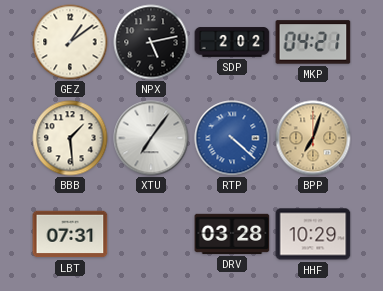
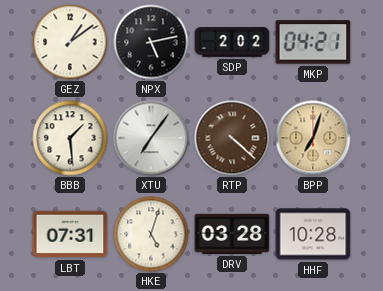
RTP dial: blue -> brown
HKE: none -> 5:03
HHF: 10:29 -> 10:28
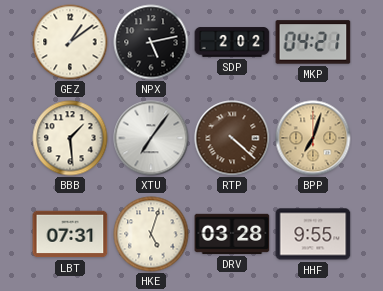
HHF: 10:28 -> 9:55
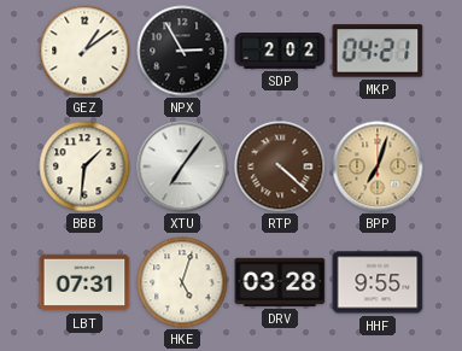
NPX: 5:13 -> 2:55
BBB: 1:29 -> 1:31
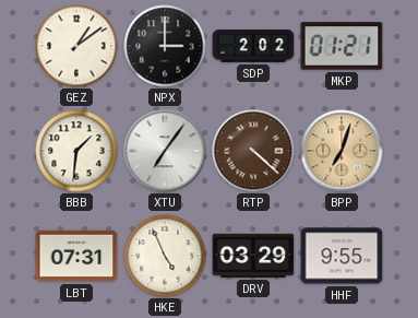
NPX: 2:55 -> 3:00
MKP: 04:21 -> 01:21
HKE: 5:03 -> 4:56
DRV: 03:28 -> 03:29
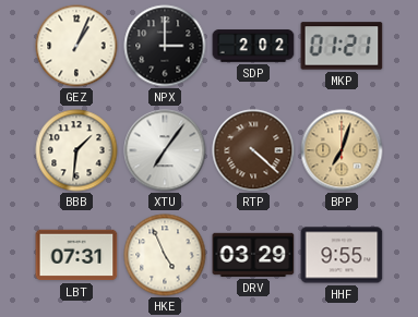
GEZ: 1:09 -> 1:04
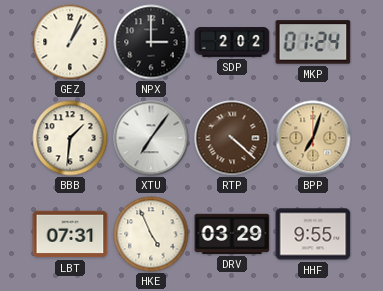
MKP: 01:21 -> 01:24
